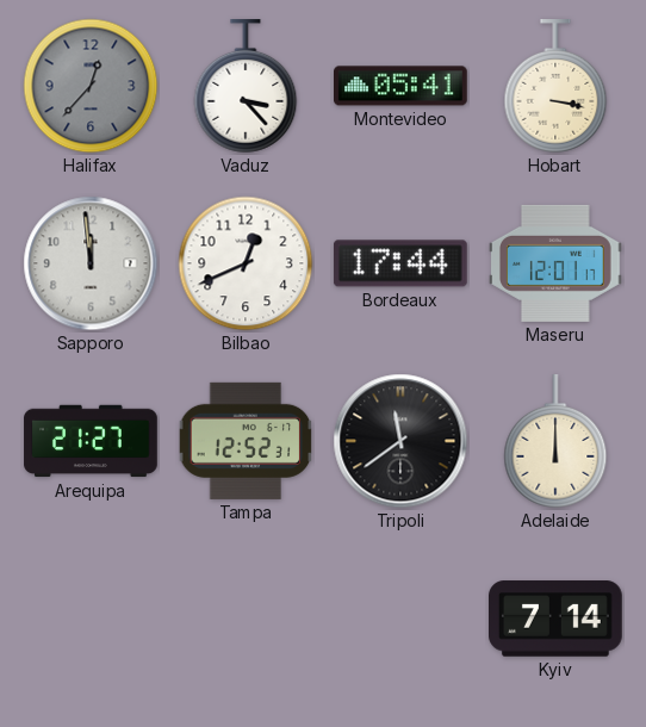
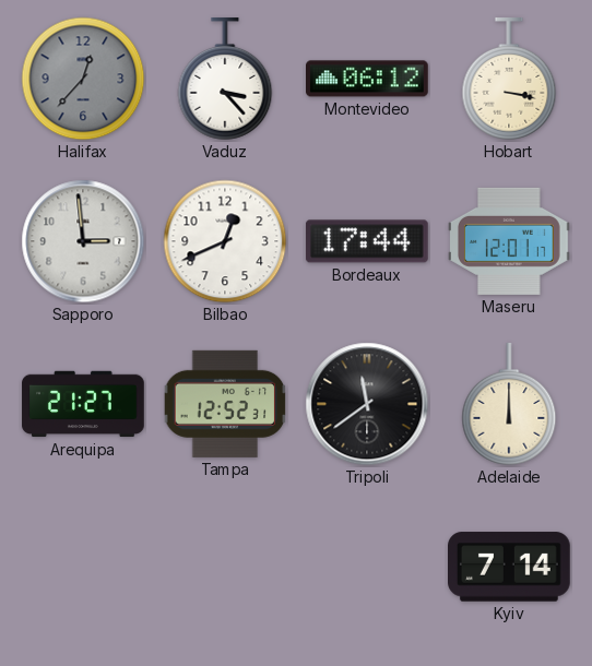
Montevideo: 05:41 -> 06:12
Sapporo: 11:59 -> 2:59
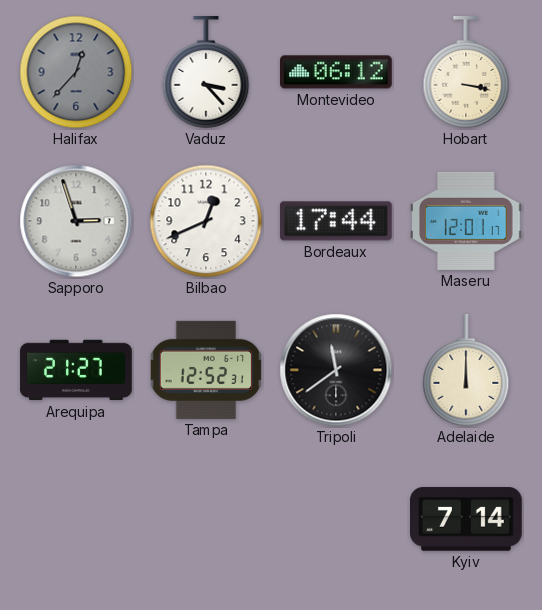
Sapporo: 2:59 -> 2:57
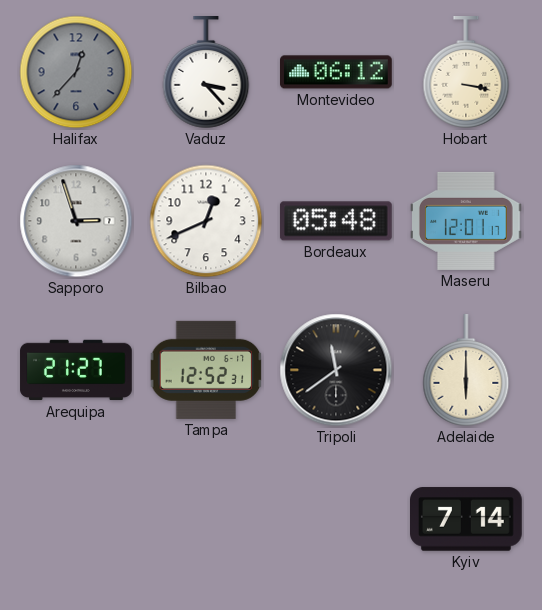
Bordeaux: 17:44 -> 05:48
Adelaide: 12:00 -> 6:00
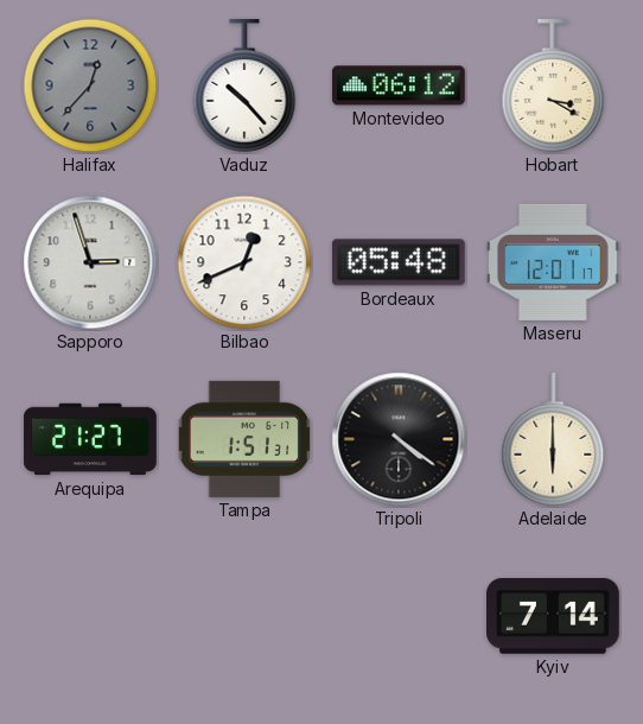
Vaduz: 3:23 -> 10:23
Hobart: 3:17 -> 3:20
Tampa: 12:52 -> 1:51
Tripoli: 11:39 -> 4:21
